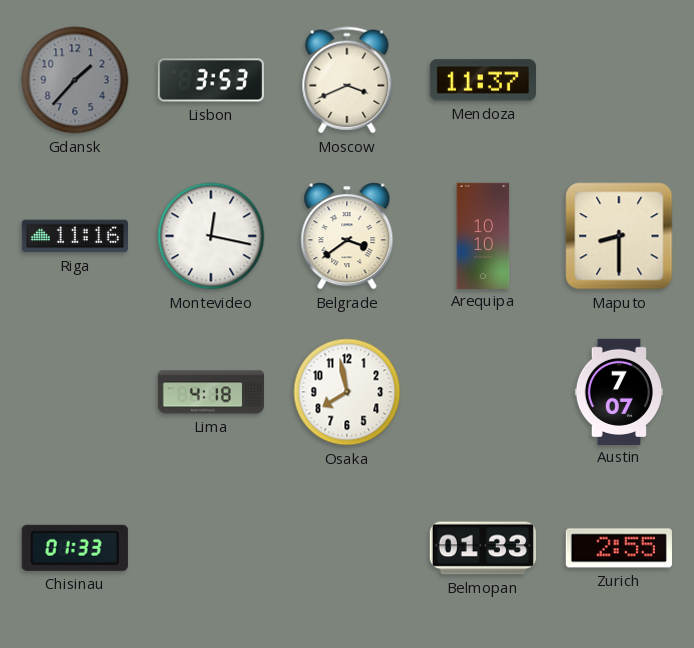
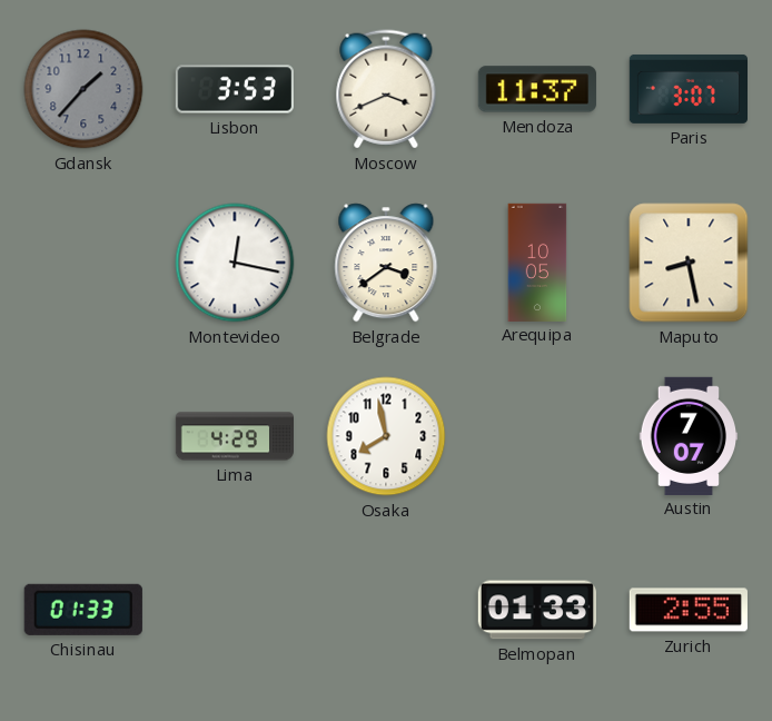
Paris: none -> 3:07
Riga: 11:16 -> none
Arequipa: 10:10 -> 10:05
Maputo: 8:30 -> 8:28
Lima: 4:18 -> 4:29
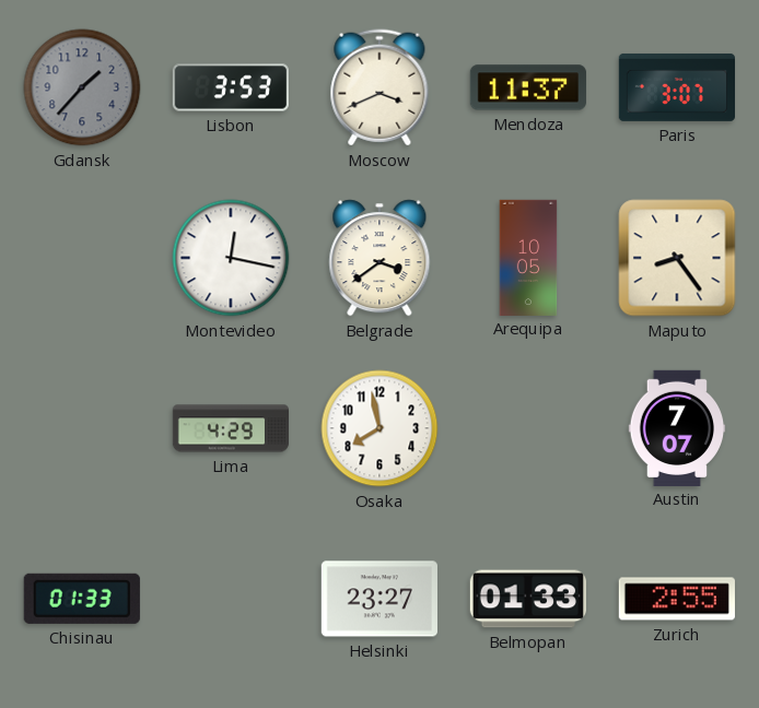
Maputo: 8:28 -> 8:24
Helsinki: none -> 23:27
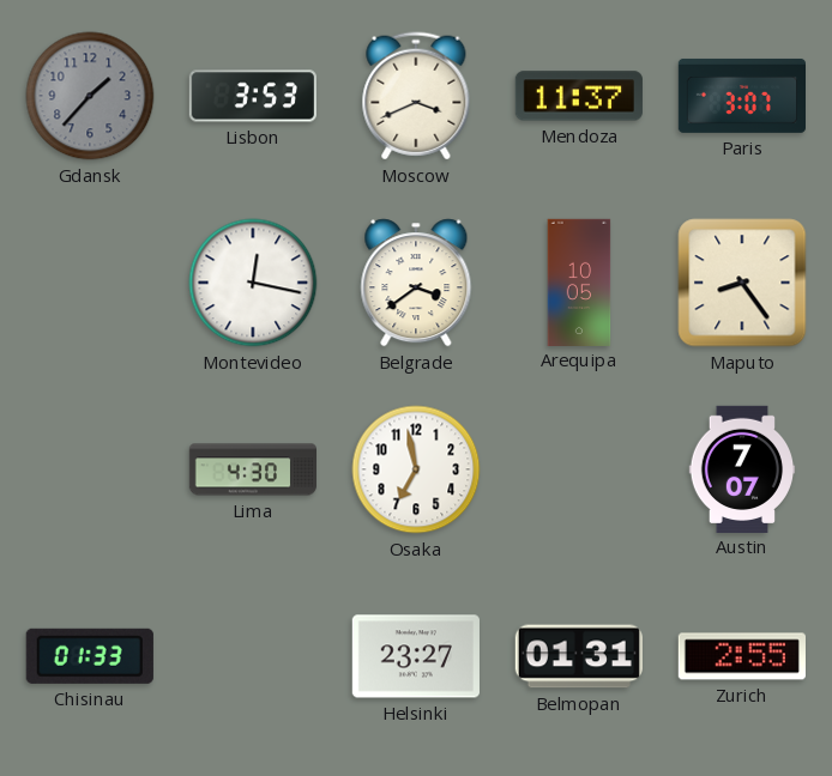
Lima: 4:29 -> 4:30
Osaka: 7:58 -> 6:58
Belmopan: 01:33 -> 01:31
